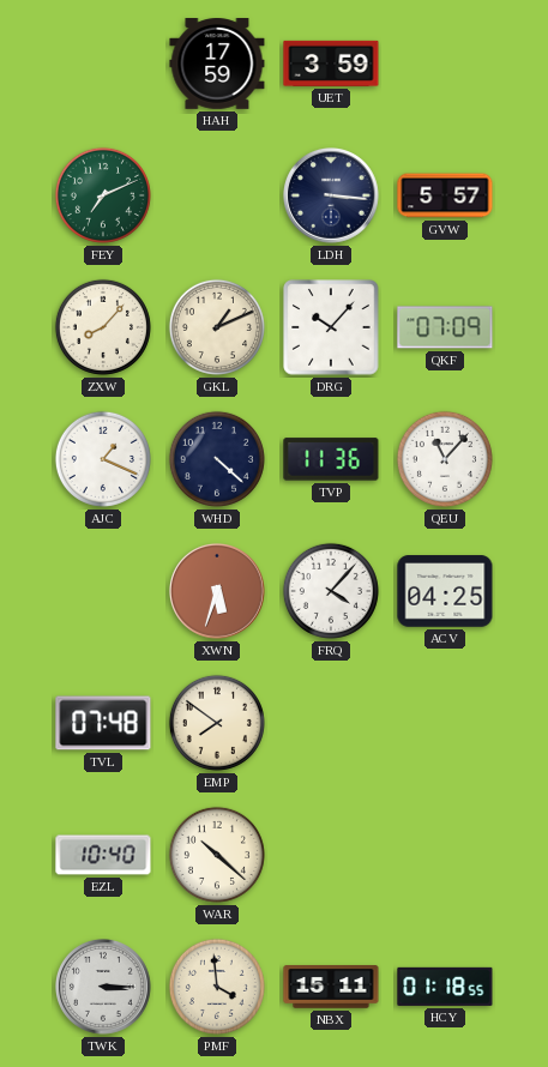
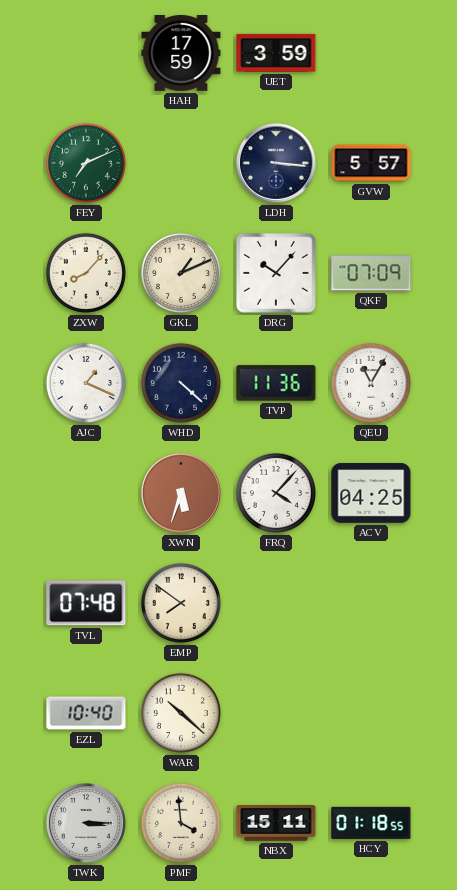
QEU: 11:07 -> 11:05
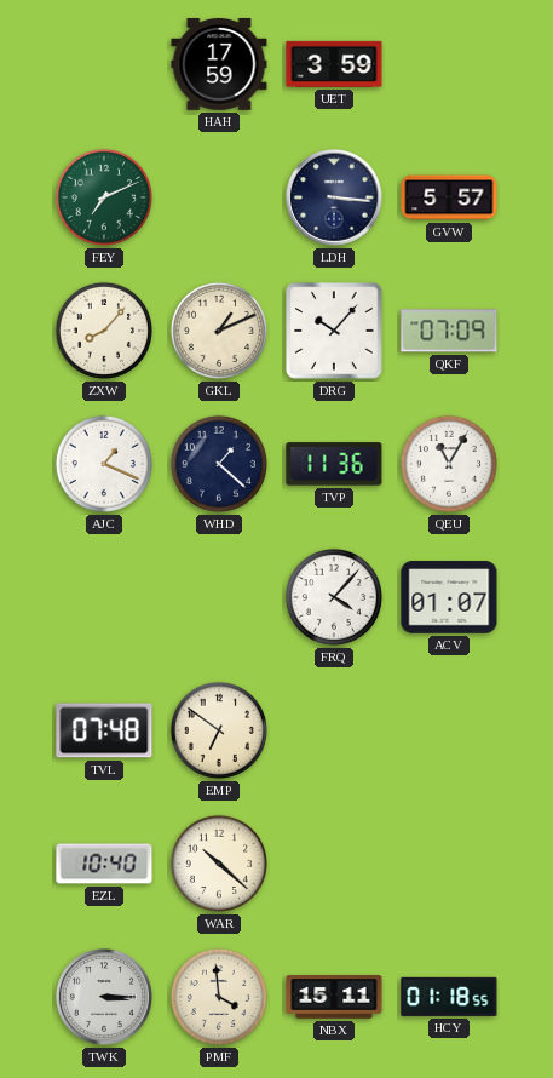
WHD: 4:22 -> 1:22
XWN: 5:33 -> none
ACV: 04:25 -> 01:07
EMP: 7:51 -> 6:51
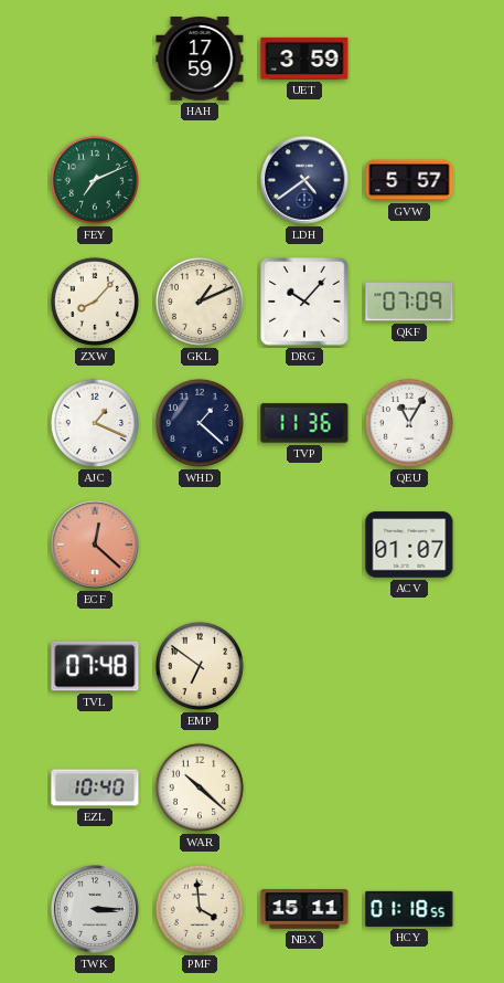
LDH: 3:16 -> 4:39
ECF: none -> 12:22
FRQ: 4:07 -> none
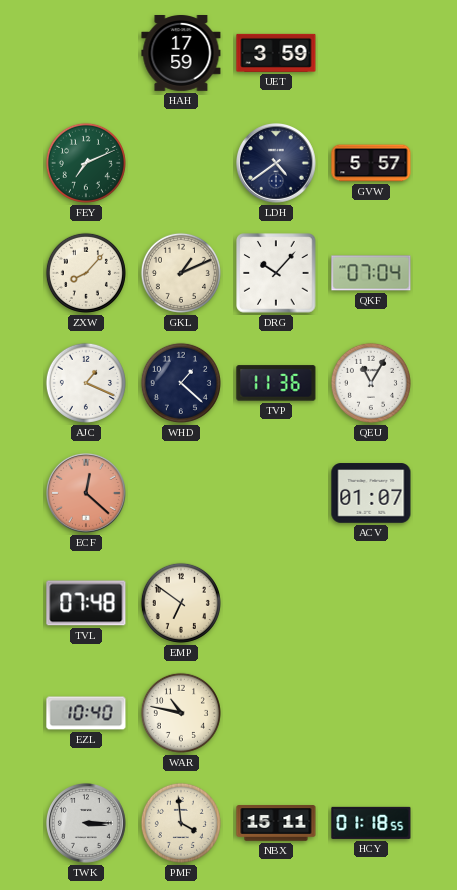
QKF: 07:09 -> 07:04
WAR: 10:22 -> 10:47
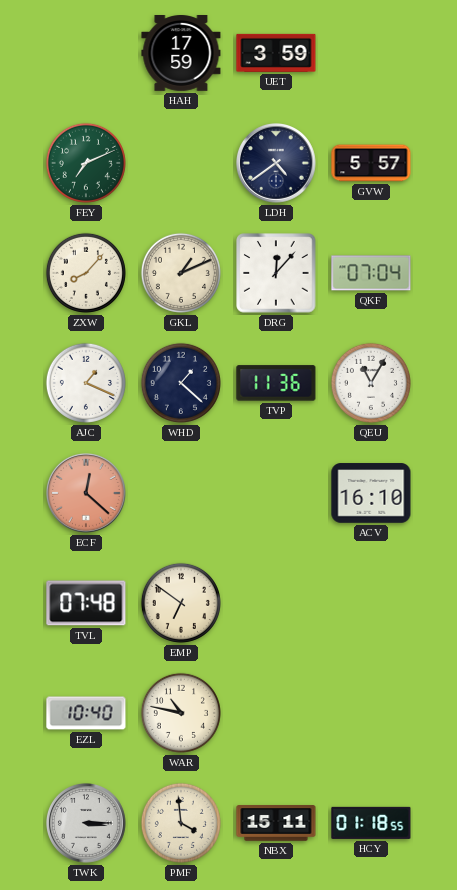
DRG: 10:07 -> 12:07
ACV: 01:07 -> 16:10
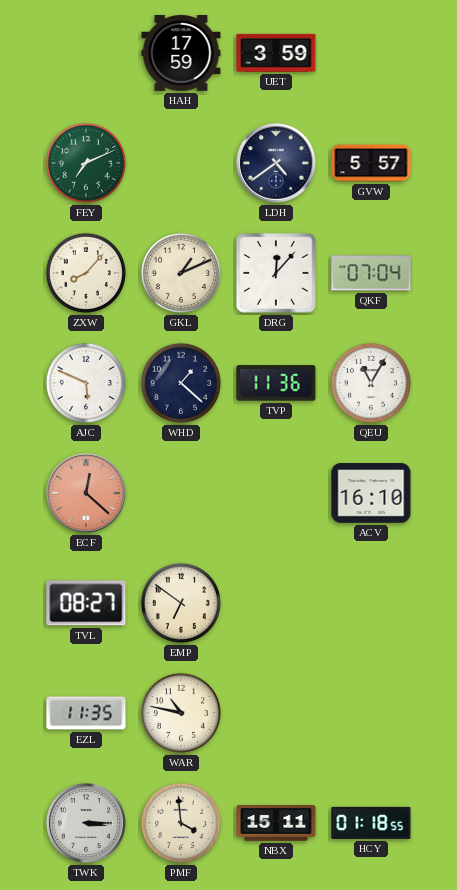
AJC: 1:19 -> 5:49
TVL: 07:48 -> 08:27
EZL: 10:40 -> 11:35
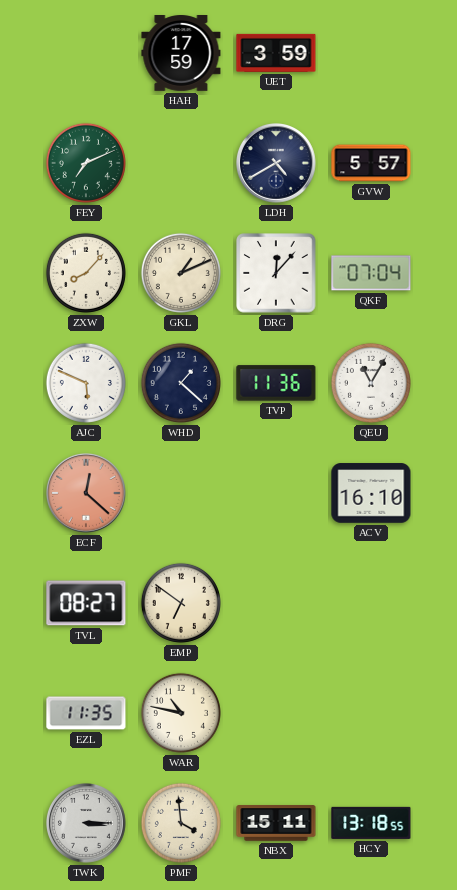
LDH: 4:39 -> 4:40
HCY: 01:18 -> 13:18
